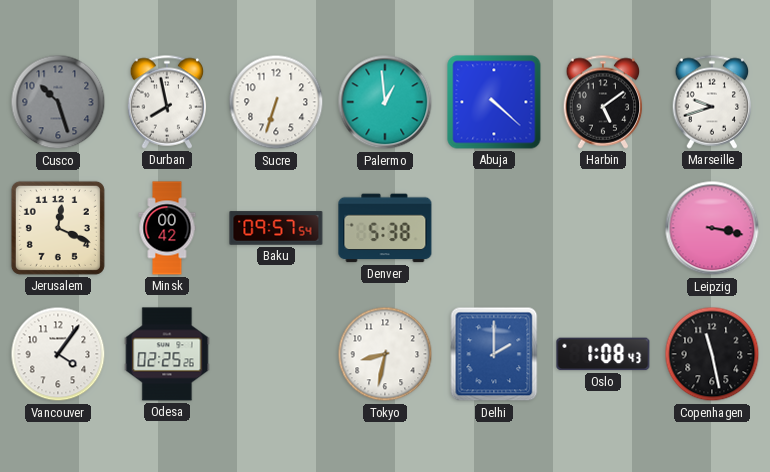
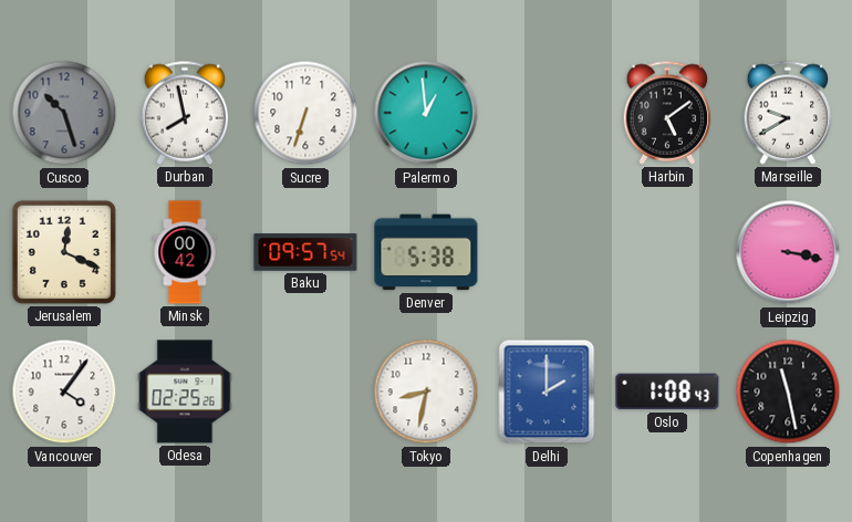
Abuja: 4:22 -> none
Marseille: 9:42 -> 9:40
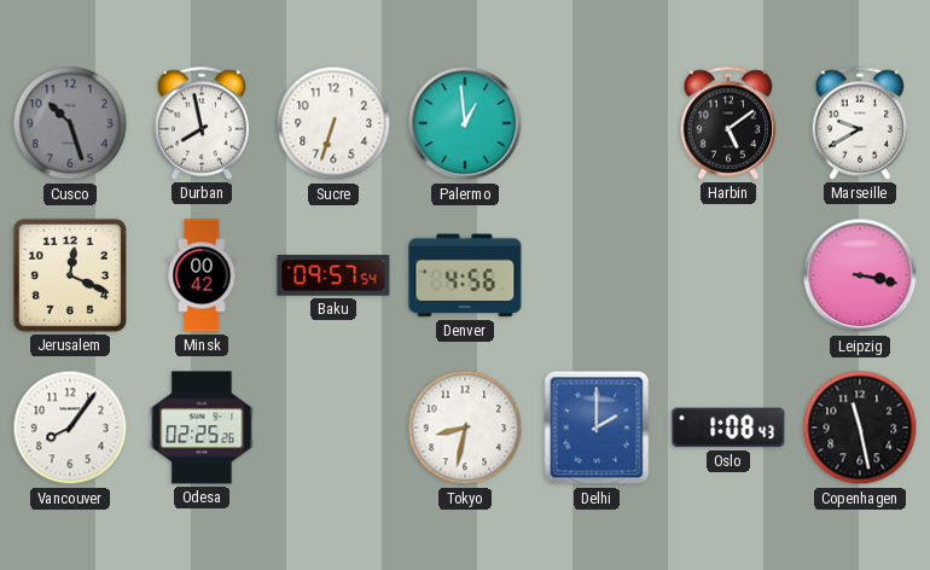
Denver: 5:38 -> 4:56
Vancouver: 4:06 -> 8:06
